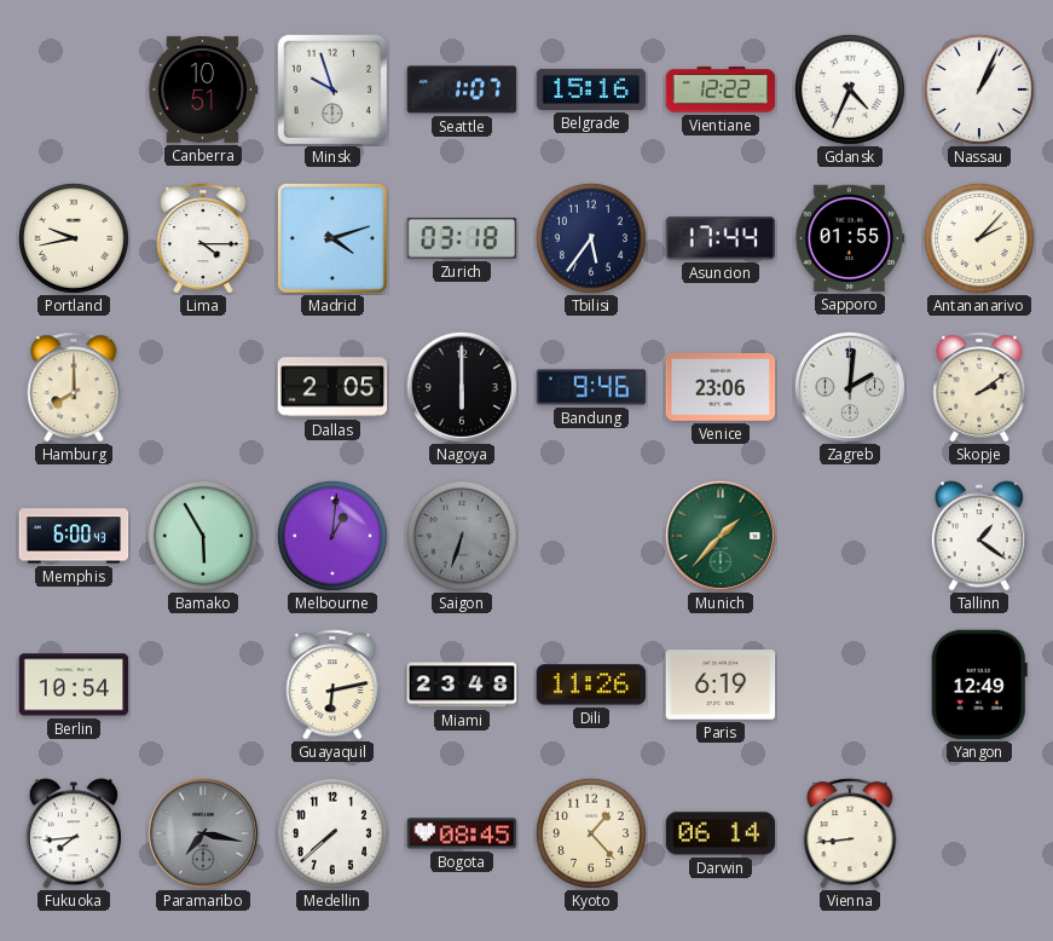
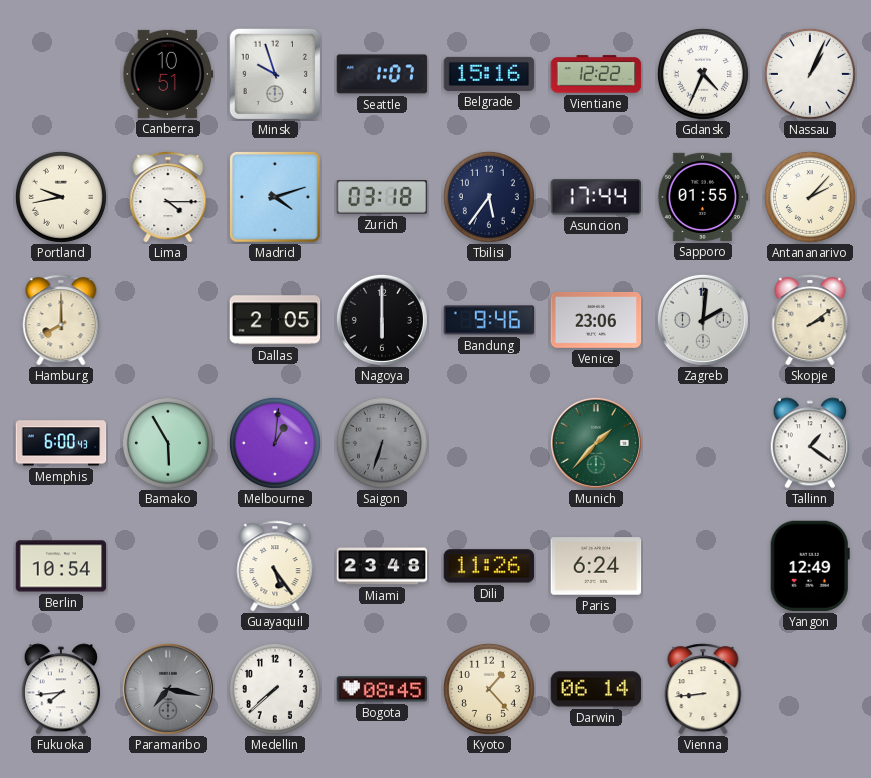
Guayaquil: 6:13 -> 5:24
Paris: 6:19 -> 6:24
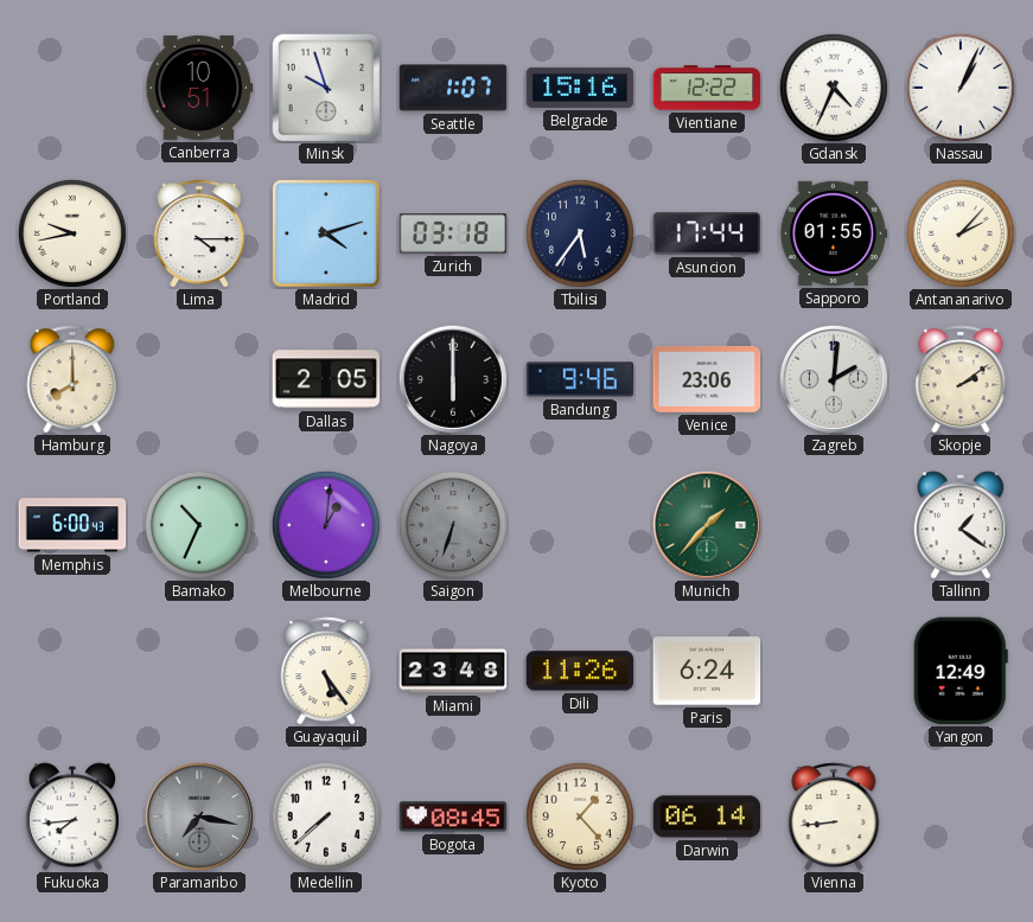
Bamako: 5:55 -> 10:34
Berlin: 10:54 -> none
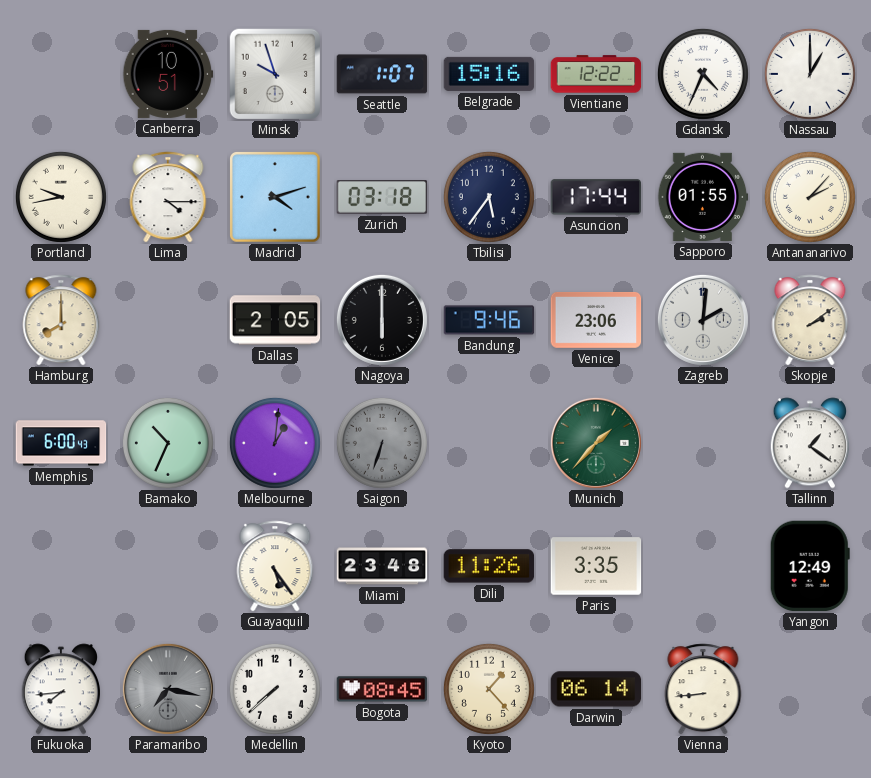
Nassau: 1:04 -> 1:00
Paris: 6:24 -> 3:35
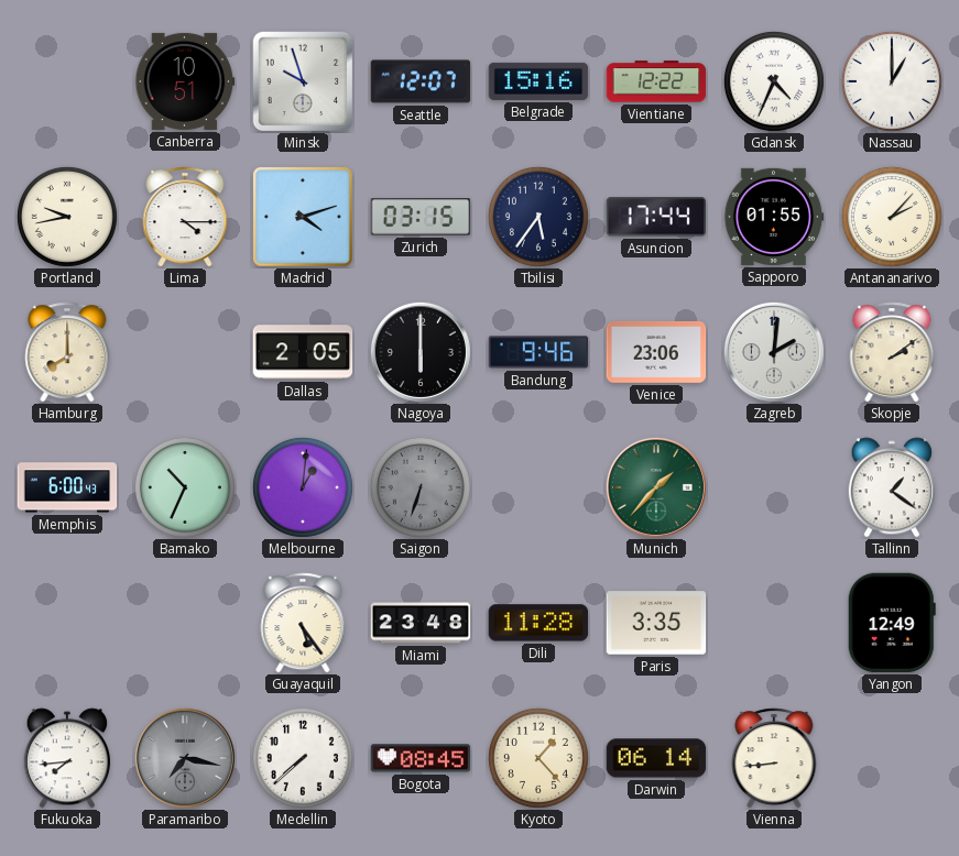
Seattle: 1:07 -> 12:07
Zurich: 03:18 -> 03:15
Dili: 11:26 -> 11:28
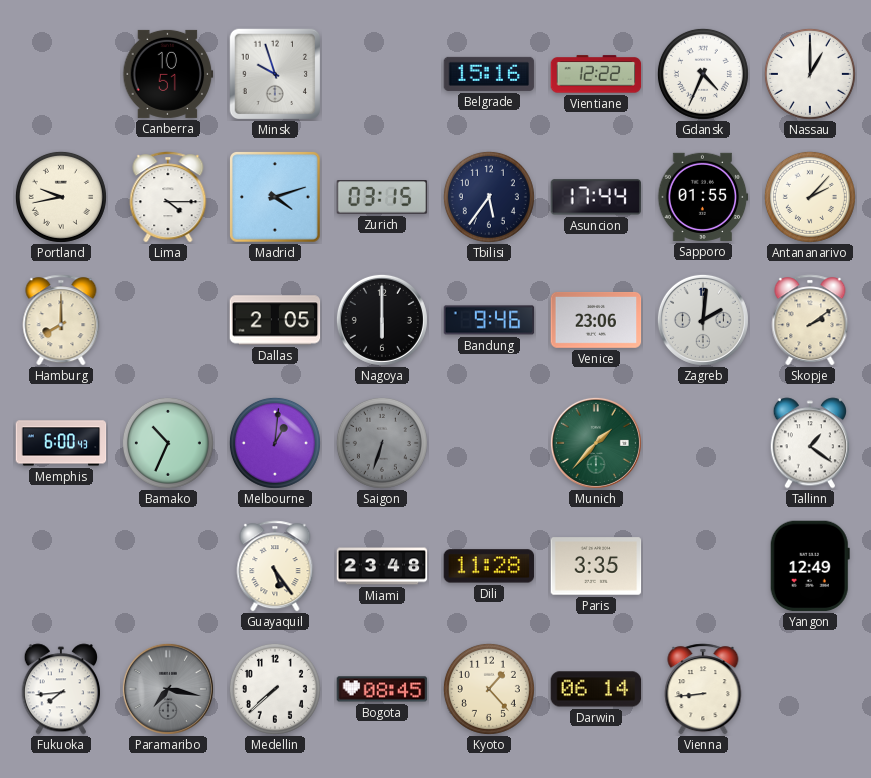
Seattle: 12:07 -> none
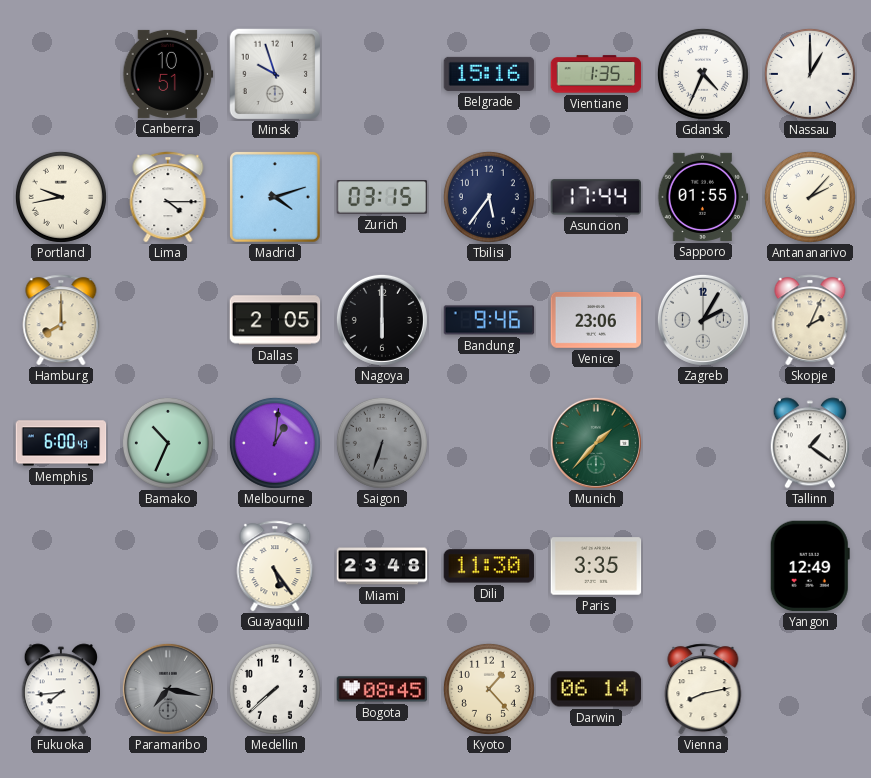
Vientiane: 12:22 -> 1:35
Zagreb: 2:01 -> 2:05
Skopje: 2:09 -> 2:04
Dili: 11:28 -> 11:30
Vienna: 8:44 -> 8:13
